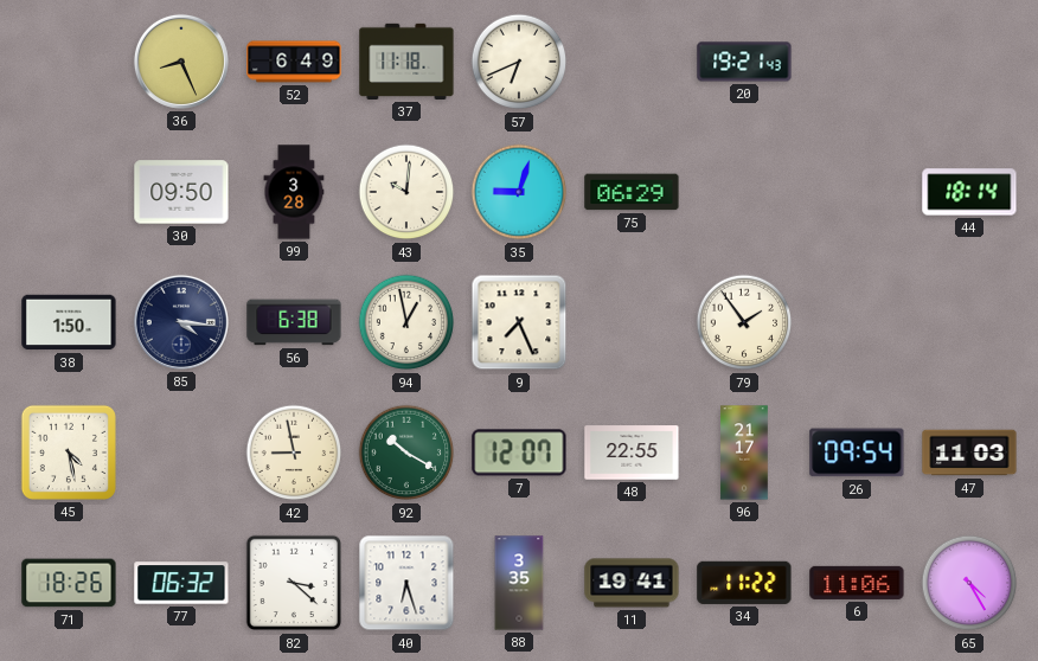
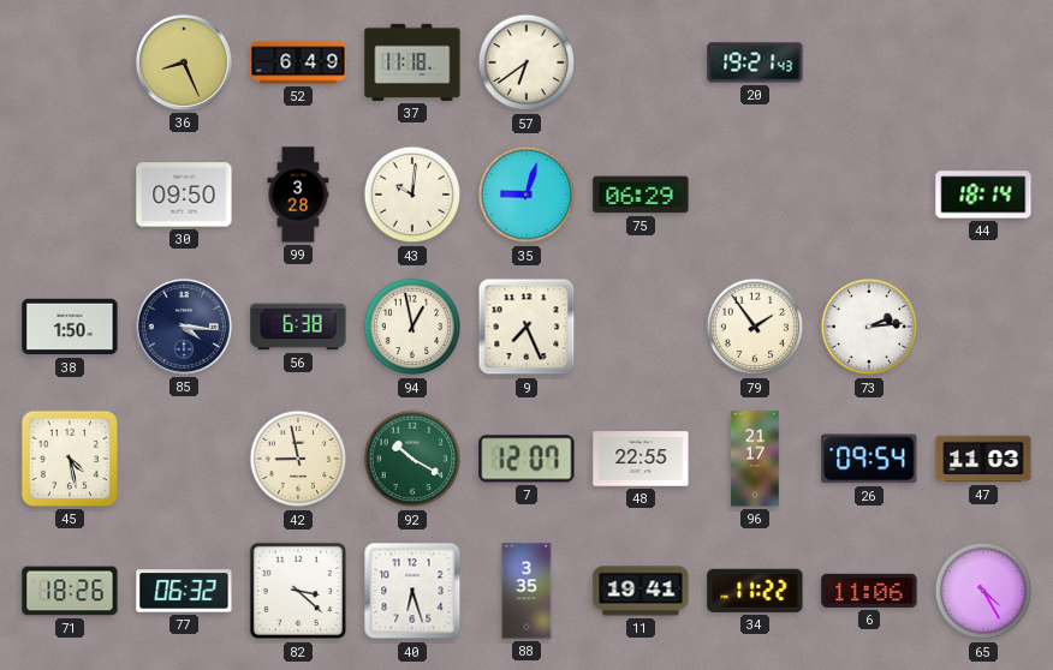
57: 6:41 -> 6:39
73: none -> 2:14
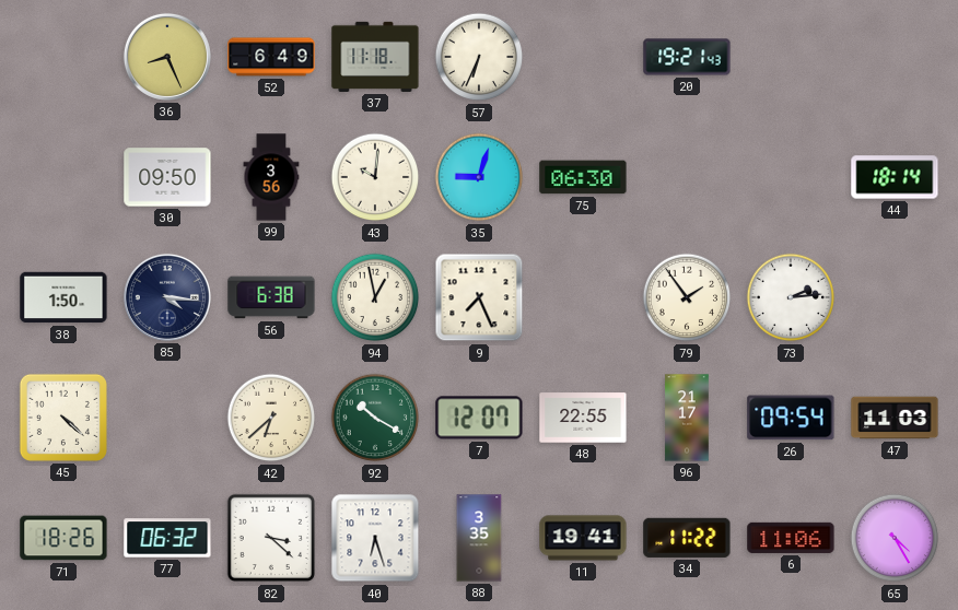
57: 6:39 -> 6:34
99: 3:28 -> 3:56
75: 06:29 -> 06:30
45: 4:28 -> 4:22
42: 8:58 -> 6:38
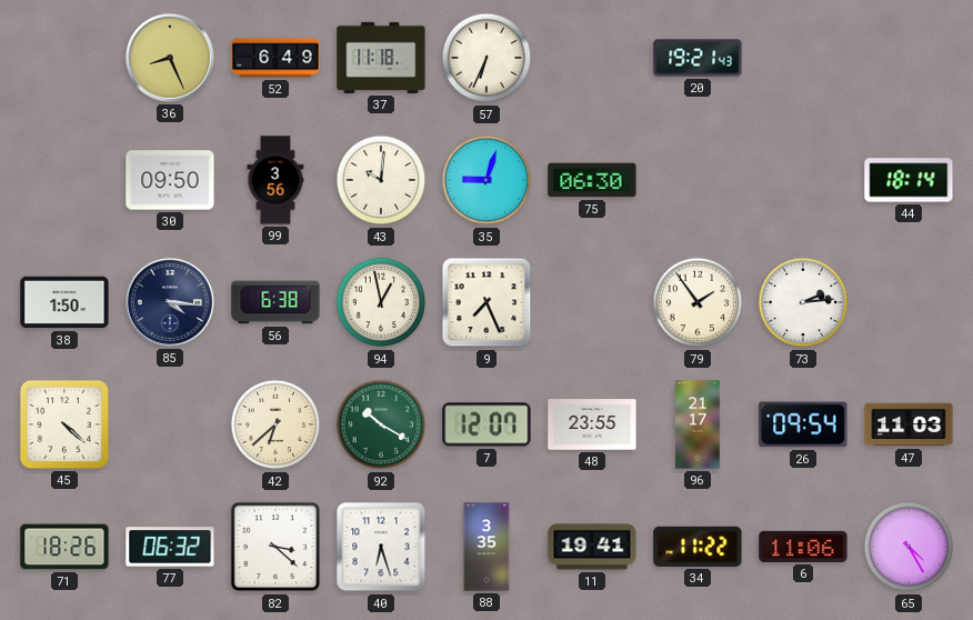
48: 22:55 -> 23:55
